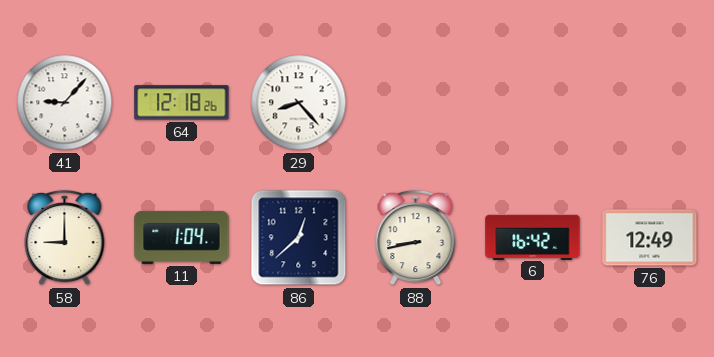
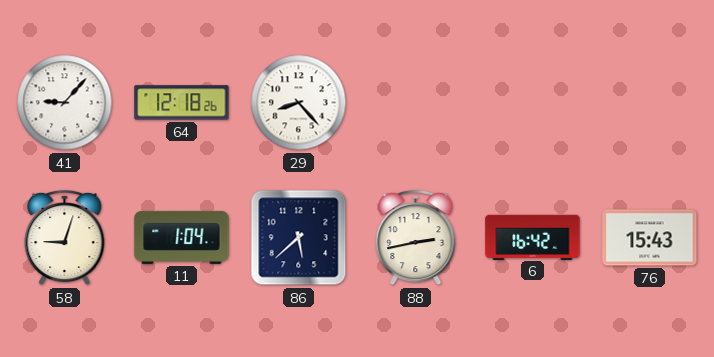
58: 9:00 -> 9:03
86: 12:38 -> 5:38
88: 8:43 -> 2:43
76: 12:49 -> 15:43
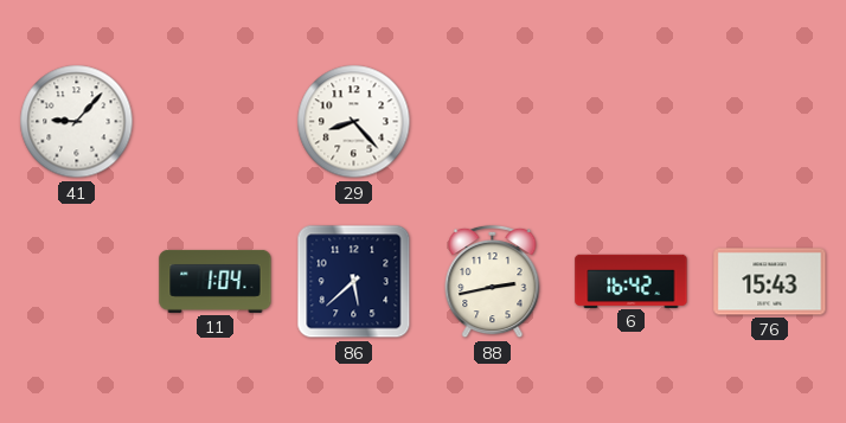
64: 12:18 -> none
58: 9:03 -> none
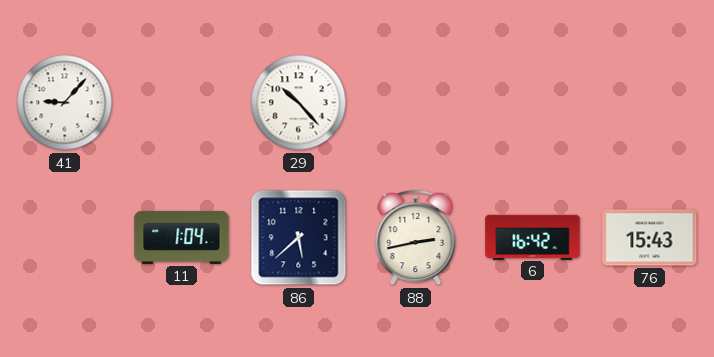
29: 8:23 -> 10:23
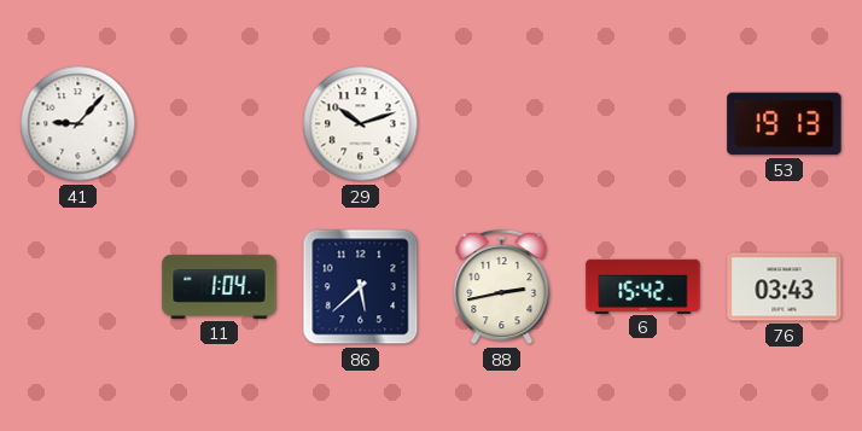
29: 10:23 -> 10:12
53: none -> 19:13
6: 16:42 -> 15:42
76: 15:43 -> 03:43
